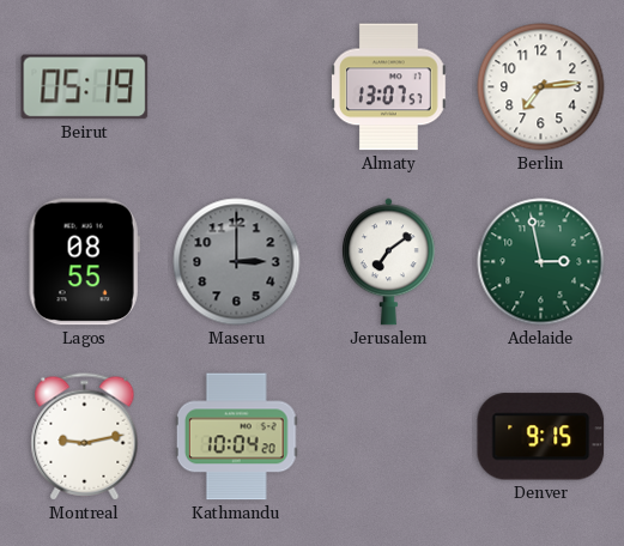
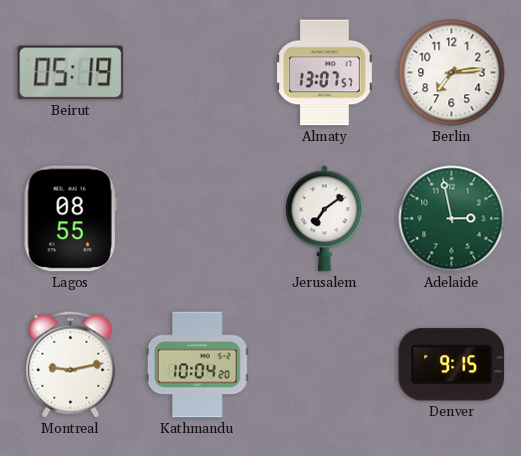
Maseru: 3:00 -> none
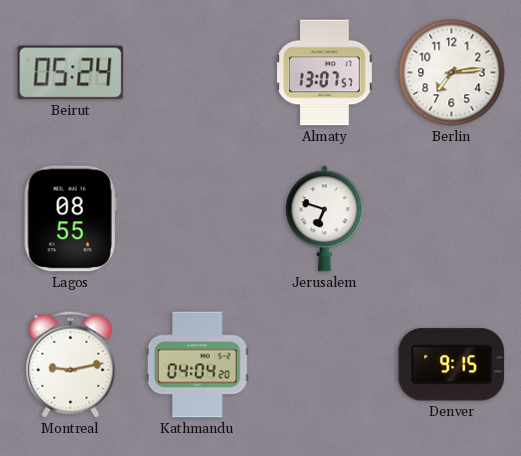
Beirut: 05:19 -> 05:24
Jerusalem: 7:09 -> 6:48
Adelaide: 2:58 -> none
Kathmandu: 10:04 -> 04:04
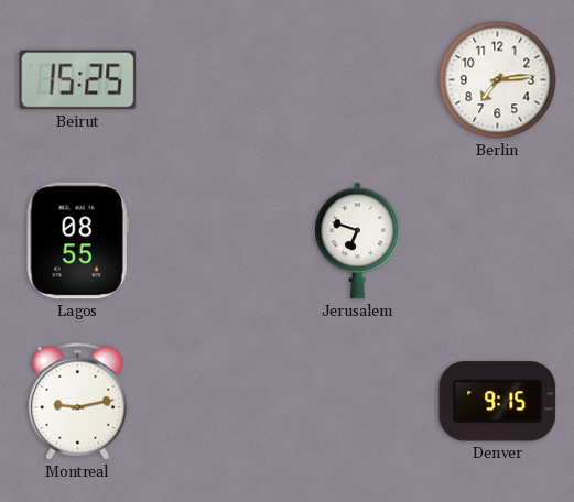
Beirut: 05:24 -> 15:25
Almaty: 13:07 -> none
Kathmandu: 04:04 -> none
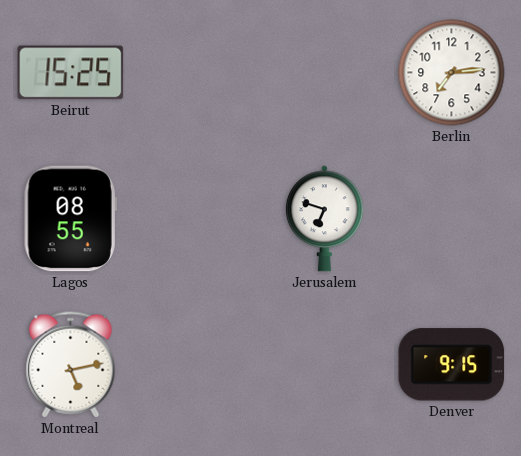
Montreal: 9:13 -> 5:13
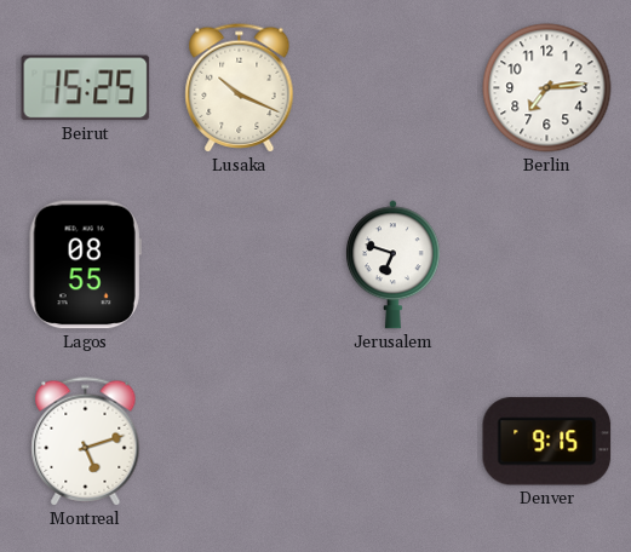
Lusaka: none -> 10:19
Montreal: 5:13 -> 5:12
